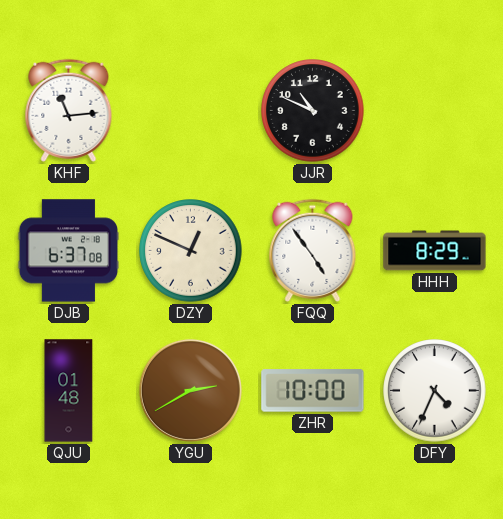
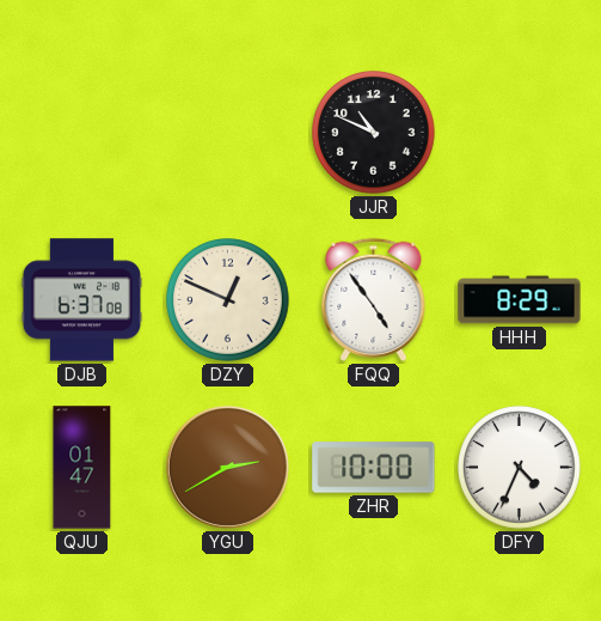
KHF: 11:14 -> none
QJU: 01:48 -> 01:47
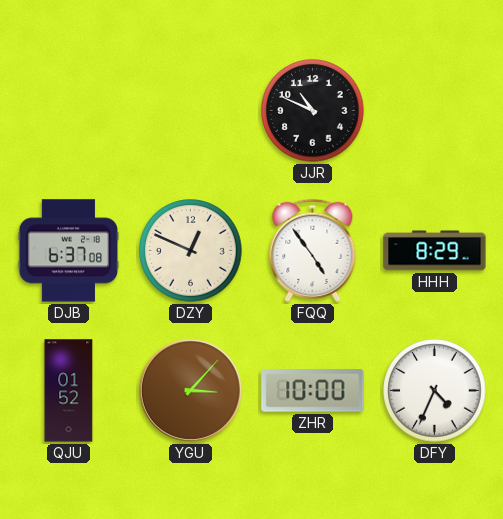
QJU: 01:47 -> 01:52
YGU: 2:40 -> 3:07
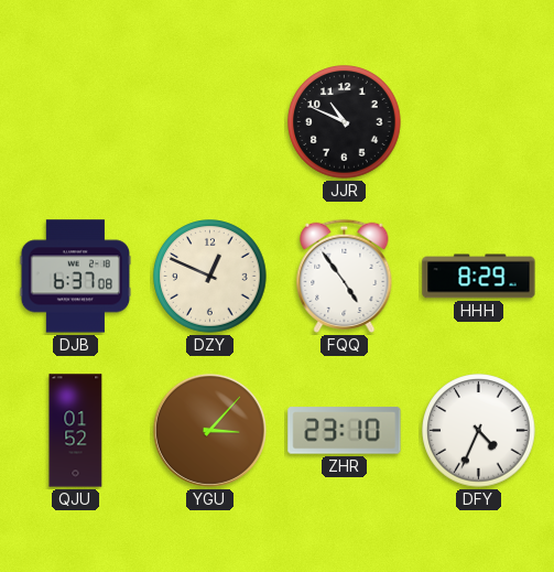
ZHR: 10:00 -> 23:10
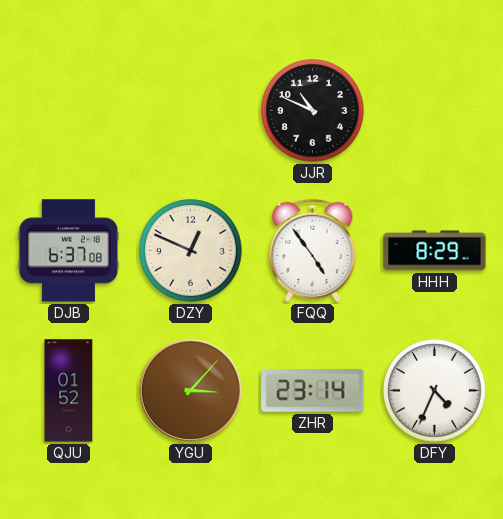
ZHR: 23:10 -> 23:14
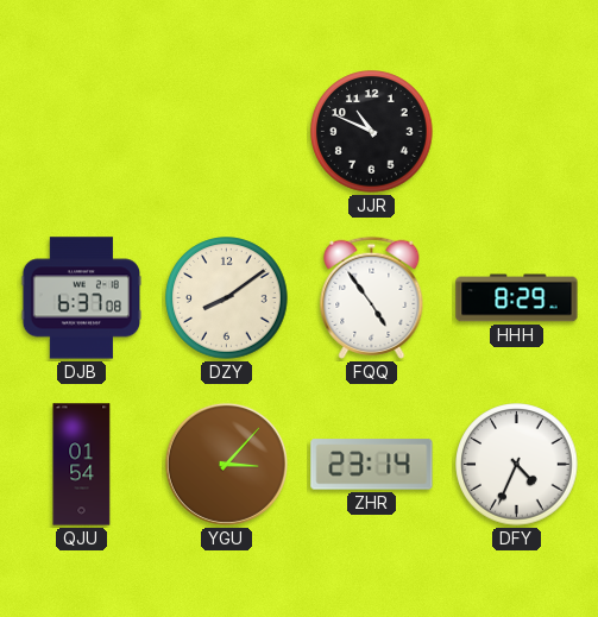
DZY: 12:49 -> 8:09
QJU: 01:52 -> 01:54
